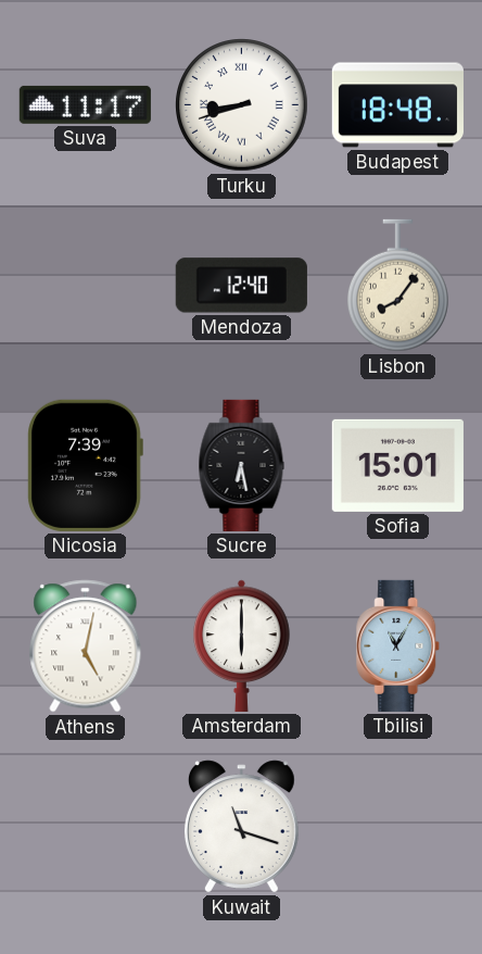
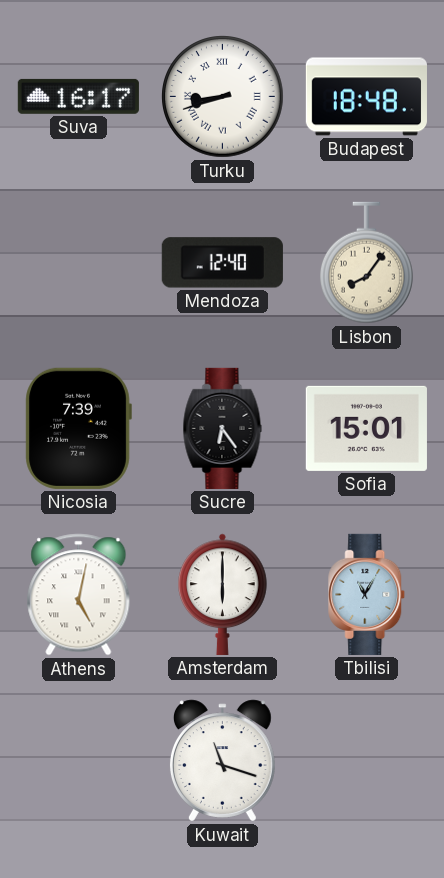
Suva: 11:17 -> 16:17
Sucre: 6:28 -> 6:24
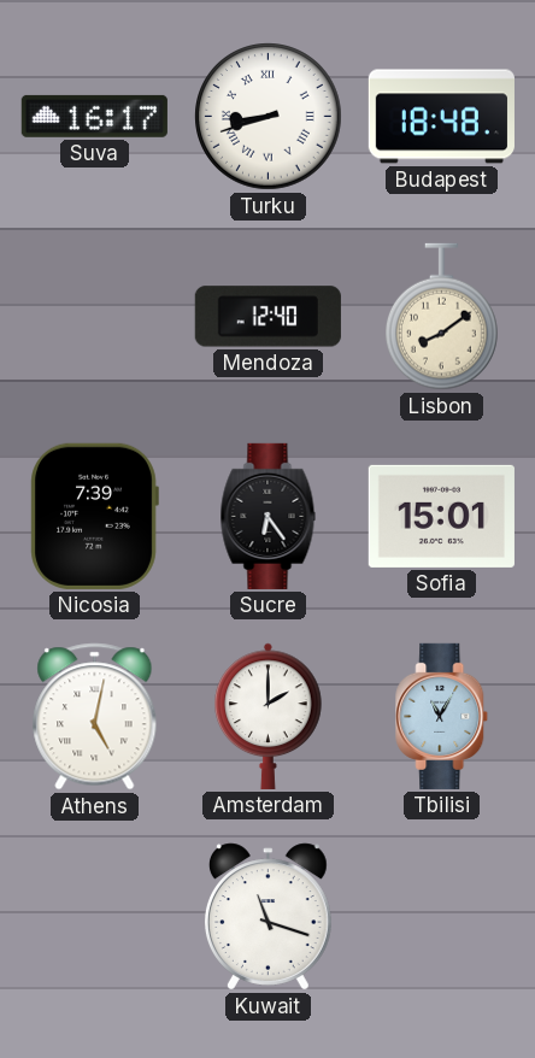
Lisbon: 8:06 -> 8:09
Amsterdam: 6:00 -> 2:00
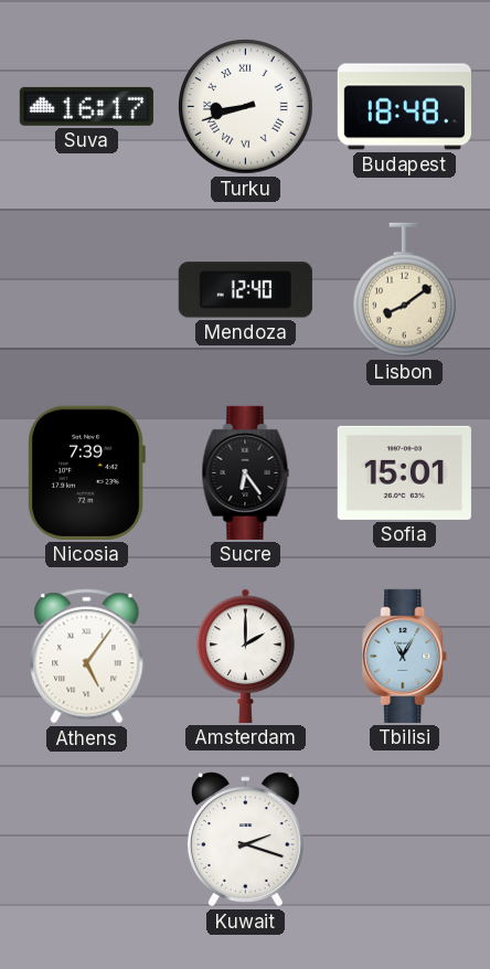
Athens: 5:02 -> 5:06
Kuwait: 11:18 -> 2:18
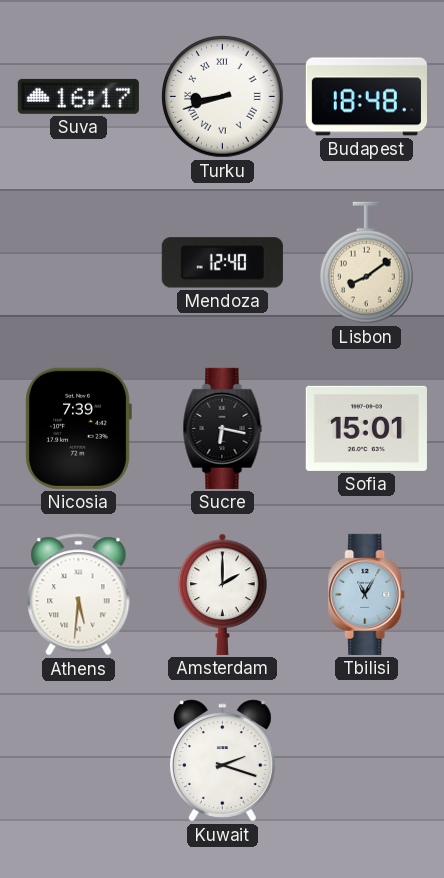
Sucre: 6:24 -> 6:17
Athens: 5:06 -> 5:31
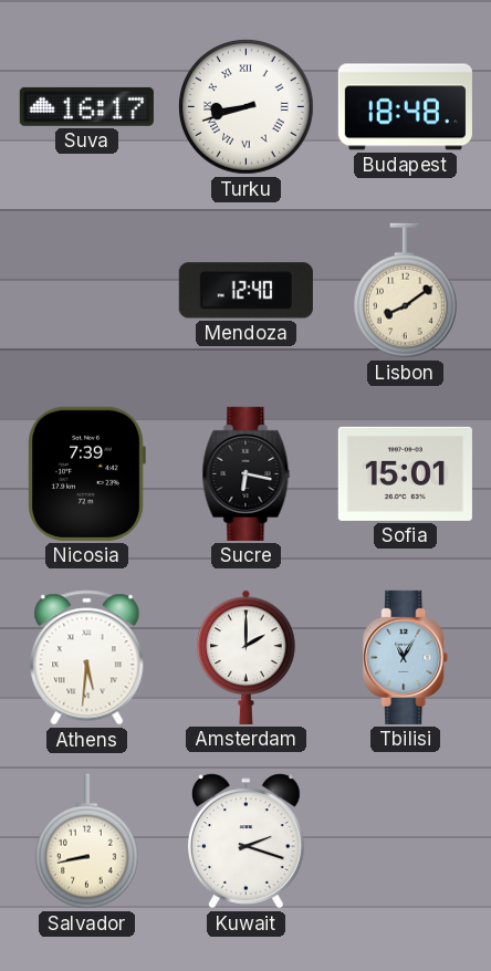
Salvador: none -> 8:43
